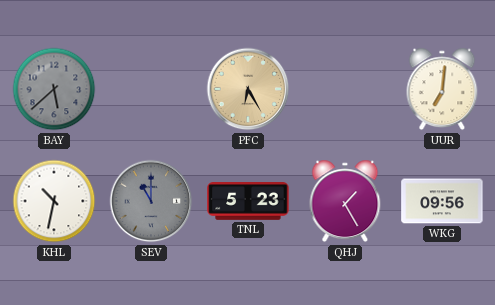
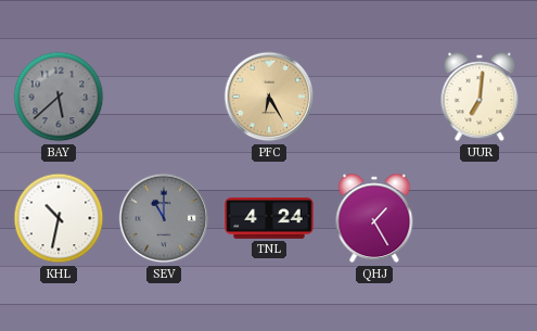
TNL: 5:23 -> 4:24
WKG: 09:56 -> none
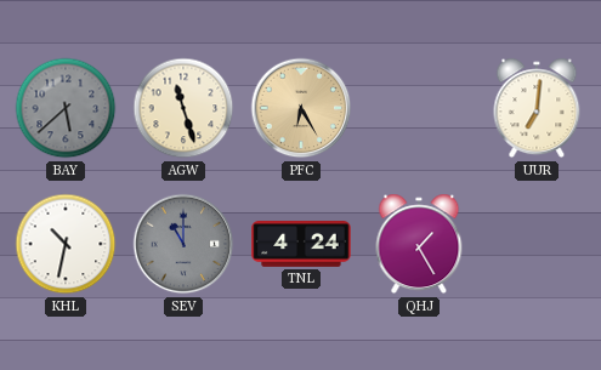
AGW: none -> 11:27
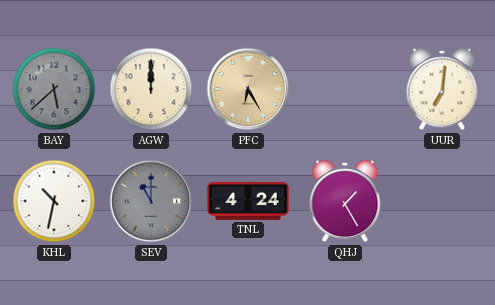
AGW: 11:27 -> 12:00
